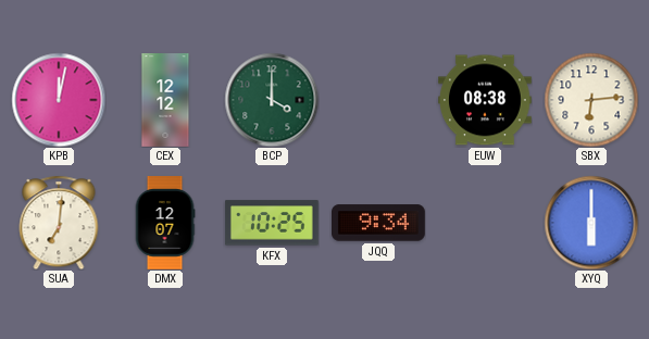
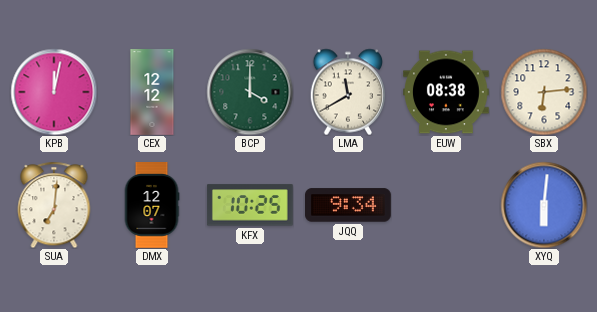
LMA: none -> 11:40
XYQ: 6:00 -> 6:01
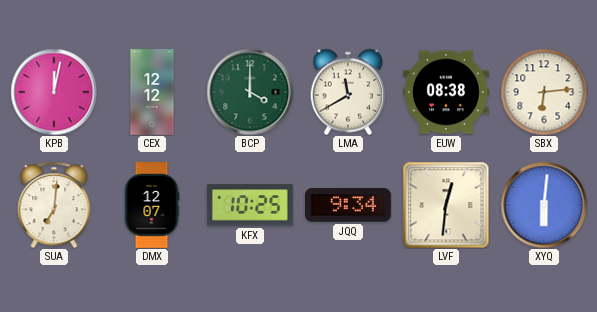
LVF: none -> 12:31
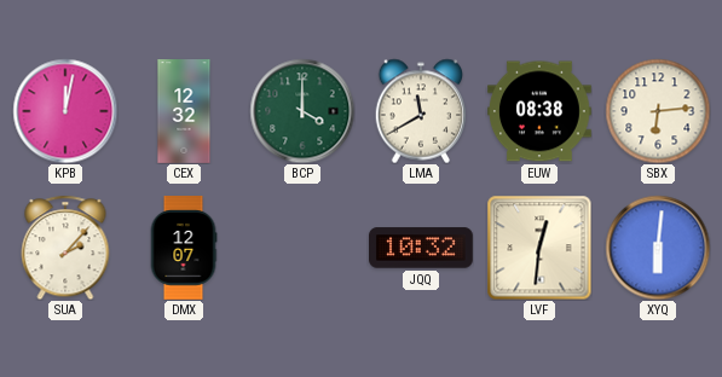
CEX: 12:12 -> 12:32
SUA: 7:01 -> 2:07
KFX: 10:25 -> none
JQQ: 9:34 -> 10:32
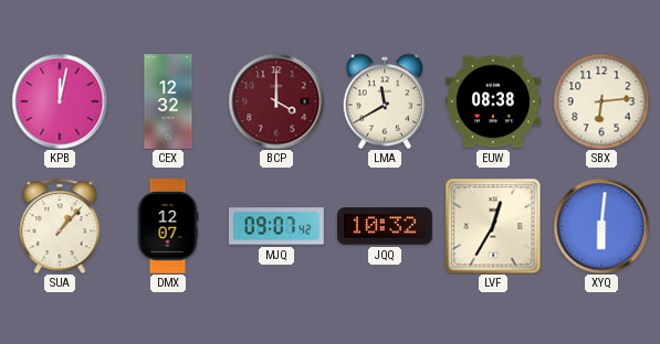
BCP dial: green -> burgundy
SUA: 2:07 -> 1:07
MJQ: none -> 09:07
LVF: 12:31 -> 12:35
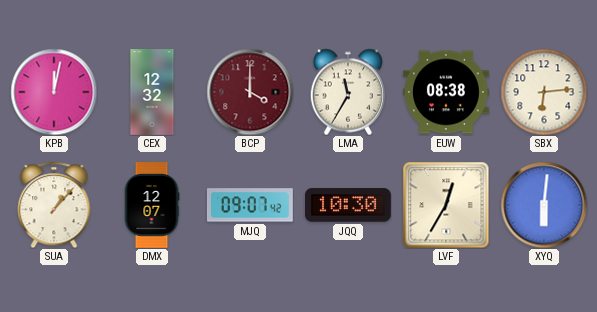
LMA: 11:40 -> 11:35
JQQ: 10:32 -> 10:30
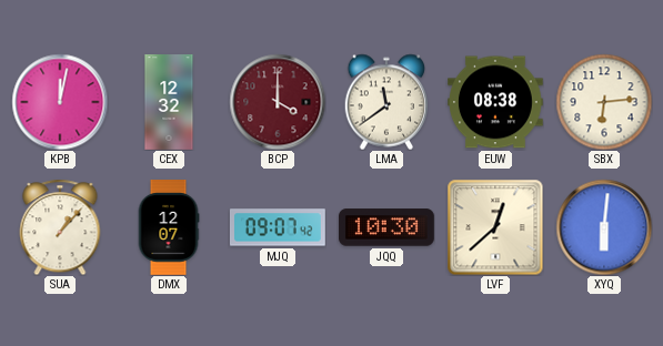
LMA: 11:35 -> 11:39
LVF: 12:35 -> 12:38
